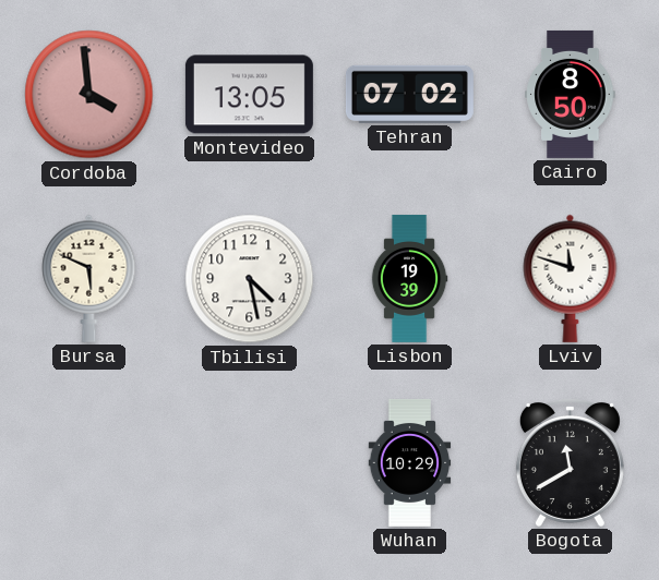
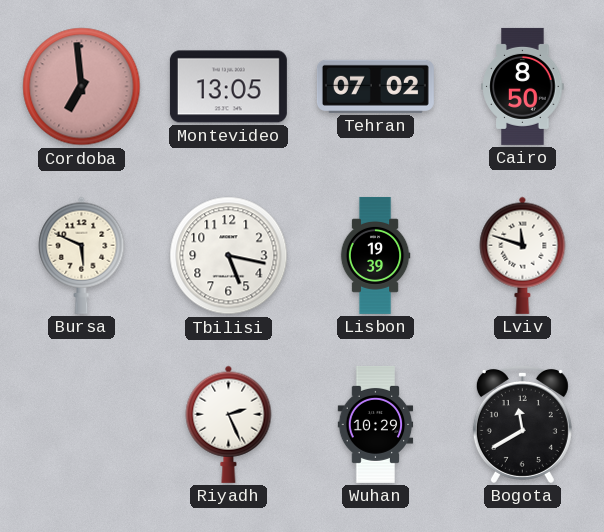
Cordoba: 3:59 -> 6:59
Tbilisi: 4:28 -> 5:17
Riyadh: none -> 2:26
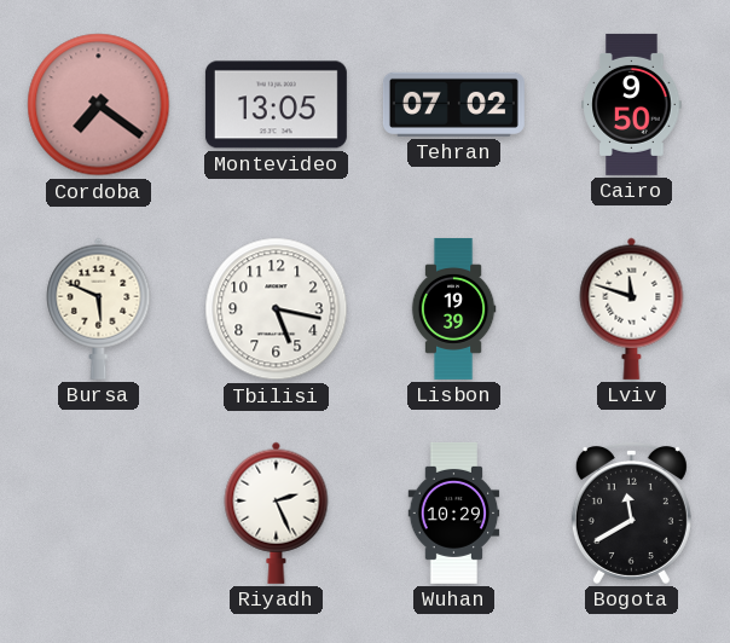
Cordoba: 6:59 -> 7:21
Cairo: 8:50 -> 9:50
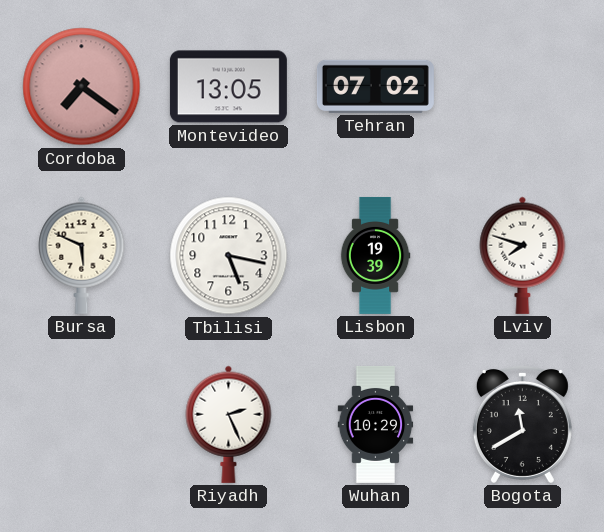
Cairo: 9:50 -> none
Lviv: 11:48 -> 7:48
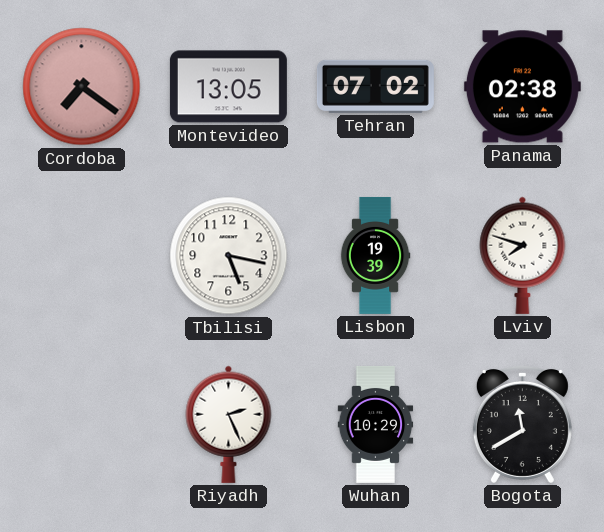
Panama: none -> 02:38
Bursa: 5:49 -> none
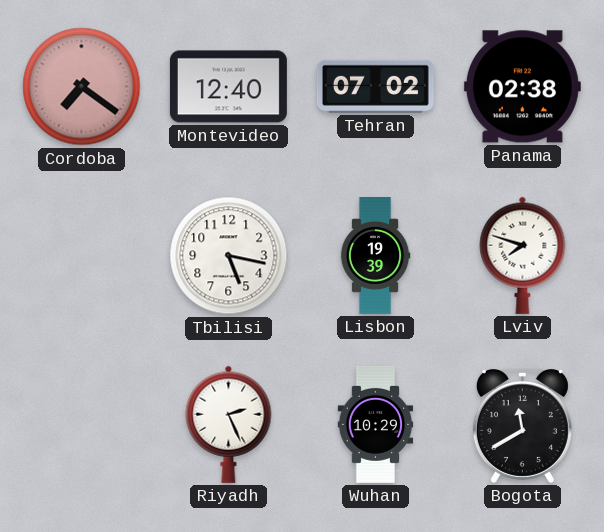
Montevideo: 13:05 -> 12:40
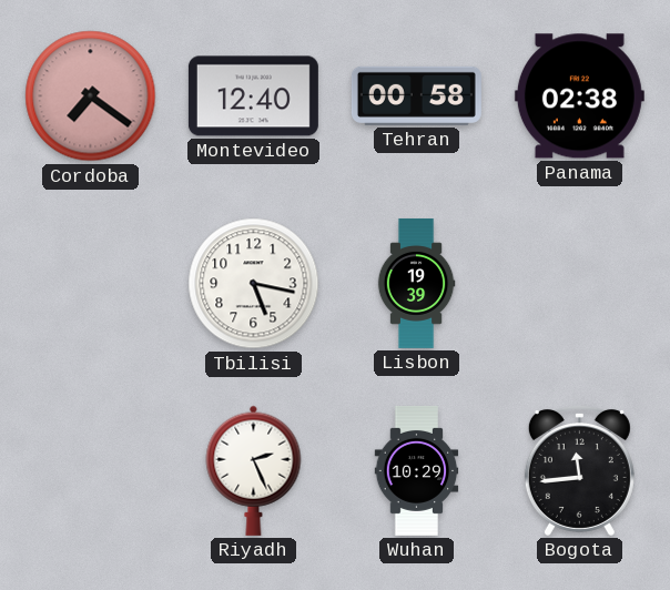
Tehran: 07:02 -> 00:58
Lviv: 7:48 -> none
Bogota: 11:40 -> 11:44
